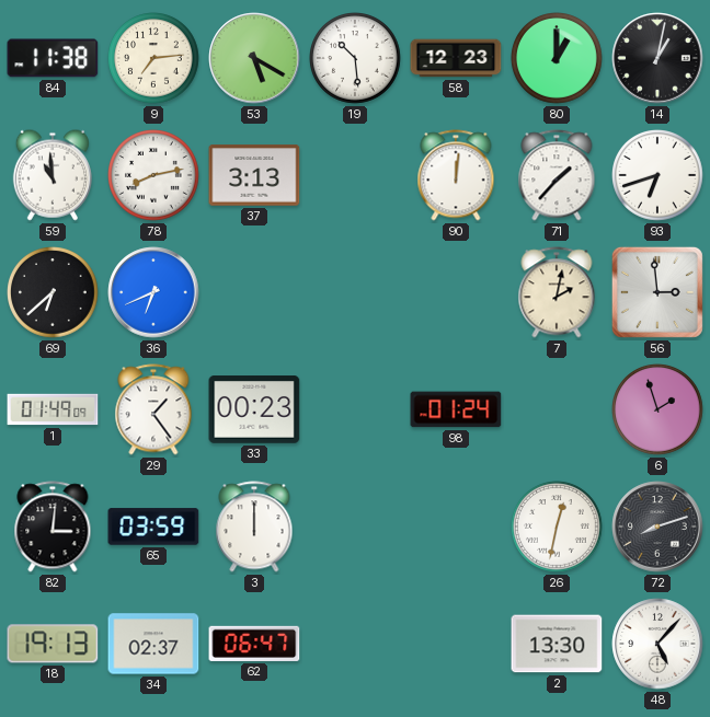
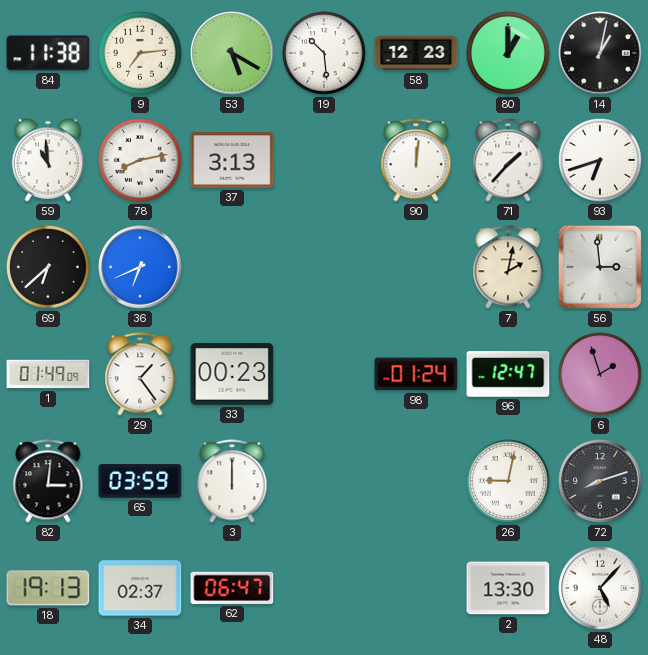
96: none -> 12:47
26: 12:32 -> 9:02
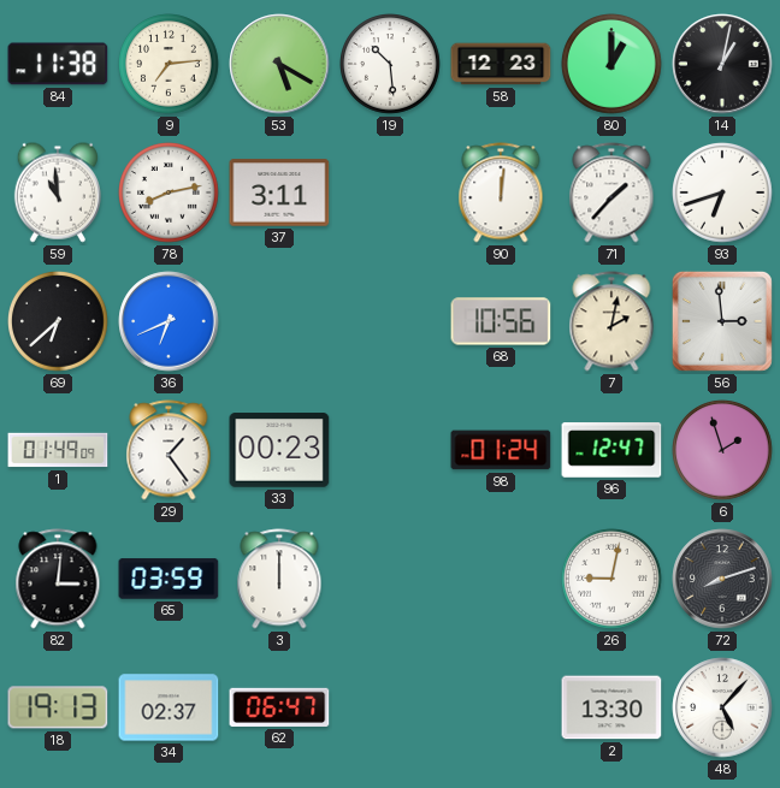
37: 3:13 -> 3:11
68: none -> 10:56
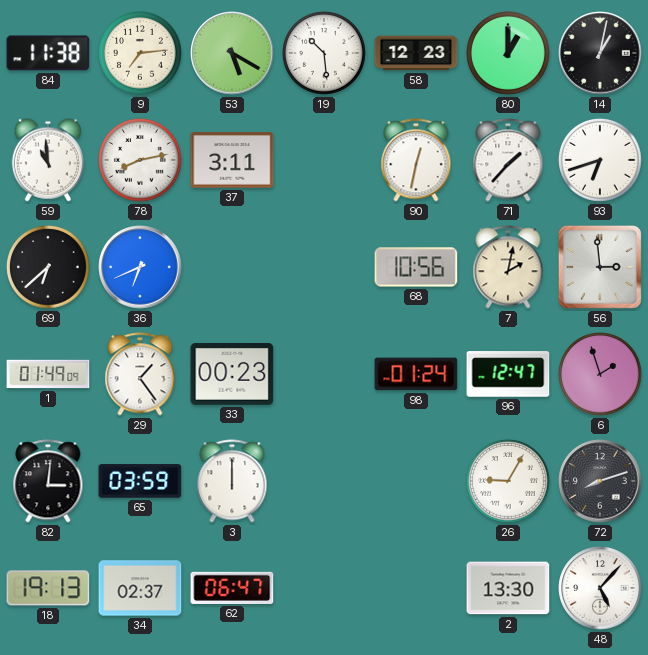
90: 12:01 -> 12:32
26: 9:02 -> 9:05
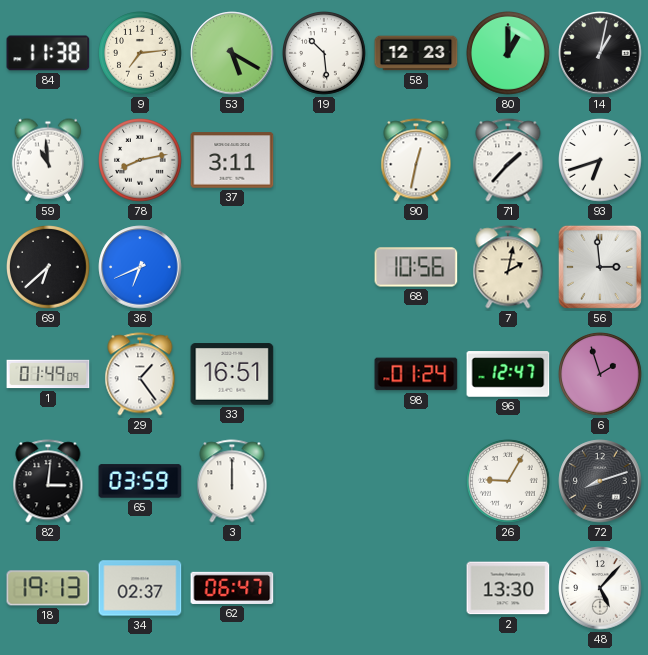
33: 00:23 -> 16:51
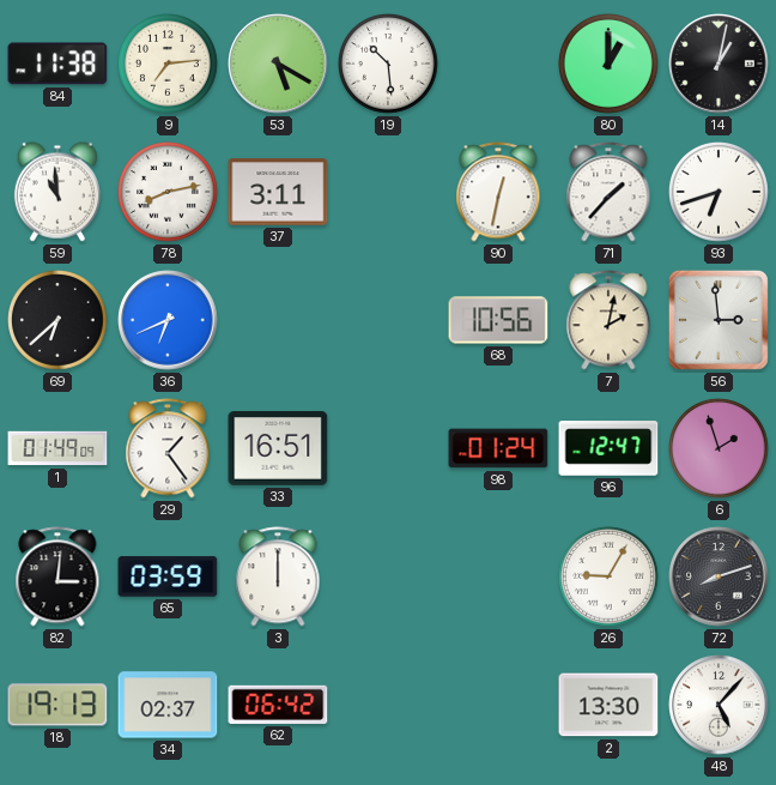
58: 12:23 -> none
62: 06:47 -> 06:42
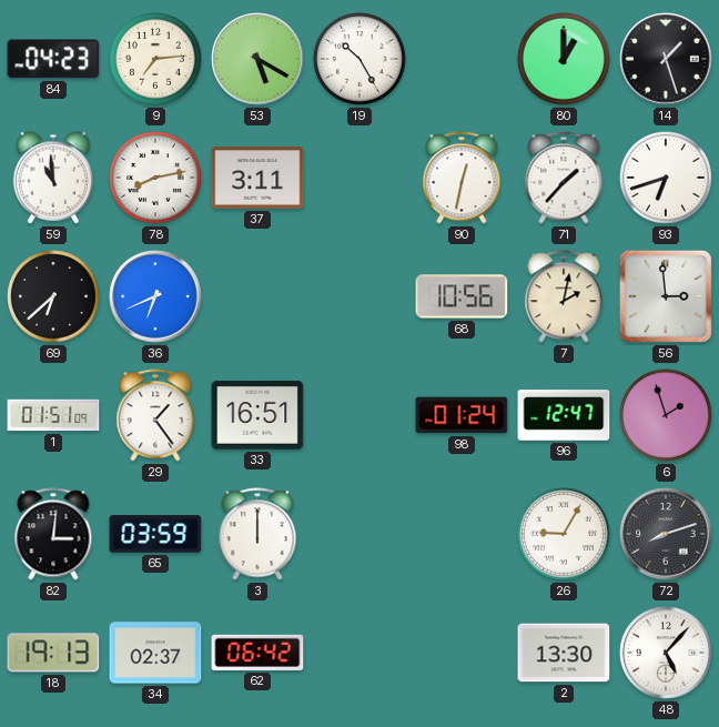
84: 11:38 -> 04:23
19: 10:29 -> 10:25
14: 1:02 -> 1:27
1: 01:49 -> 01:51
